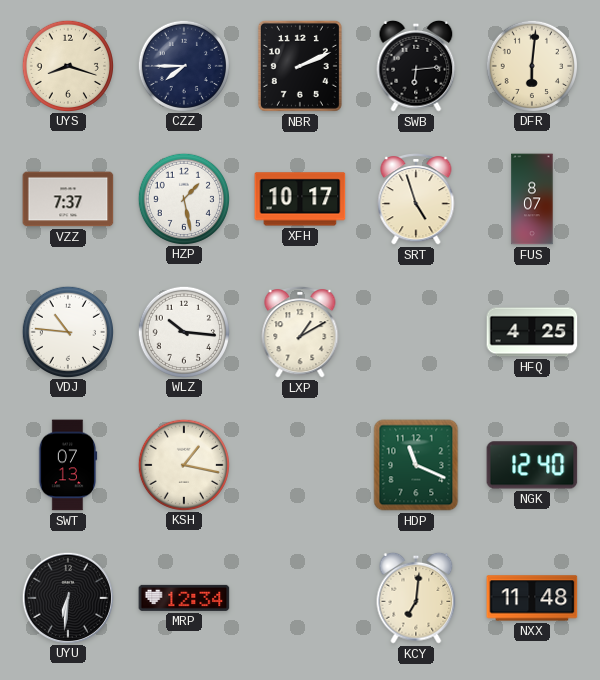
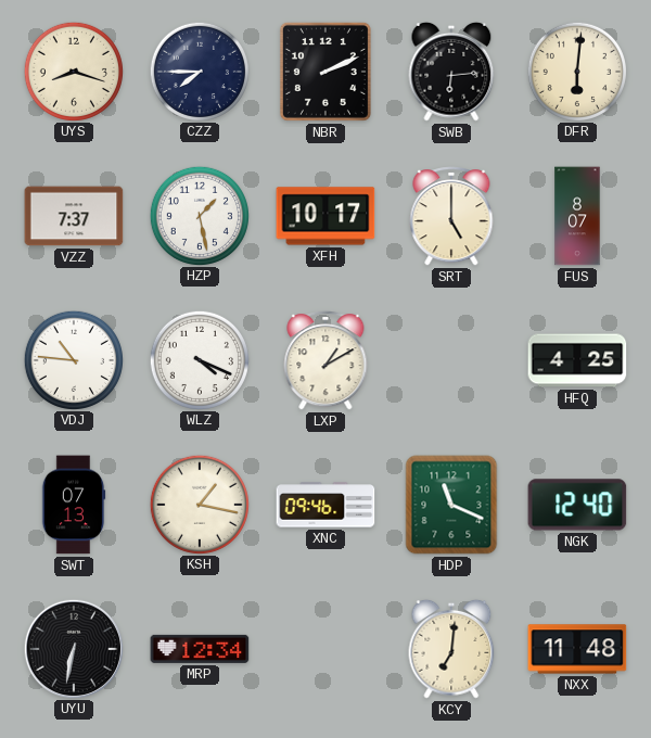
SRT: 4:57 -> 5:00
WLZ: 10:16 -> 4:19
XNC: none -> 09:46
UYU: 6:31 -> 6:32
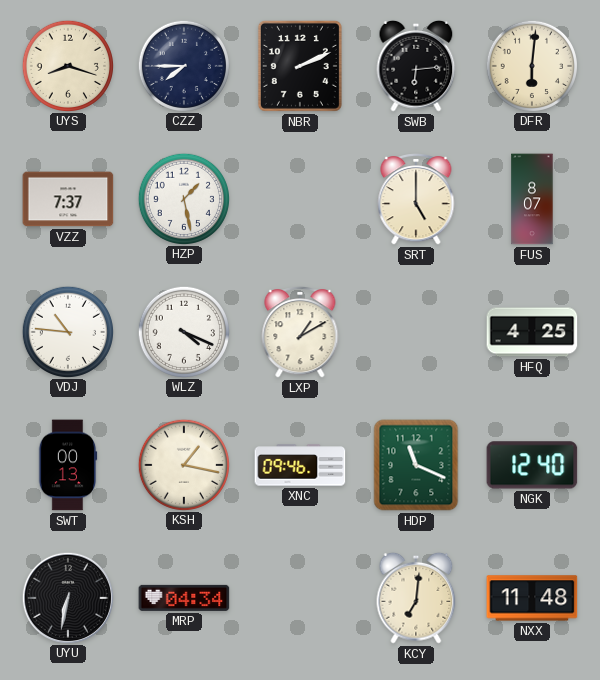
XFH: 10:17 -> none
SWT: 07:13 -> 00:13
MRP: 12:34 -> 04:34
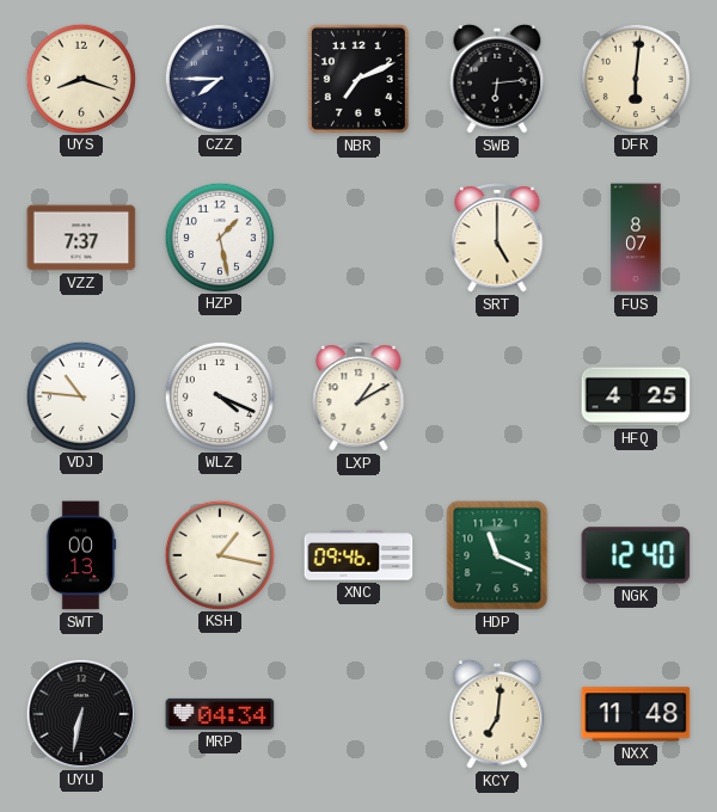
NBR: 2:11 -> 7:11
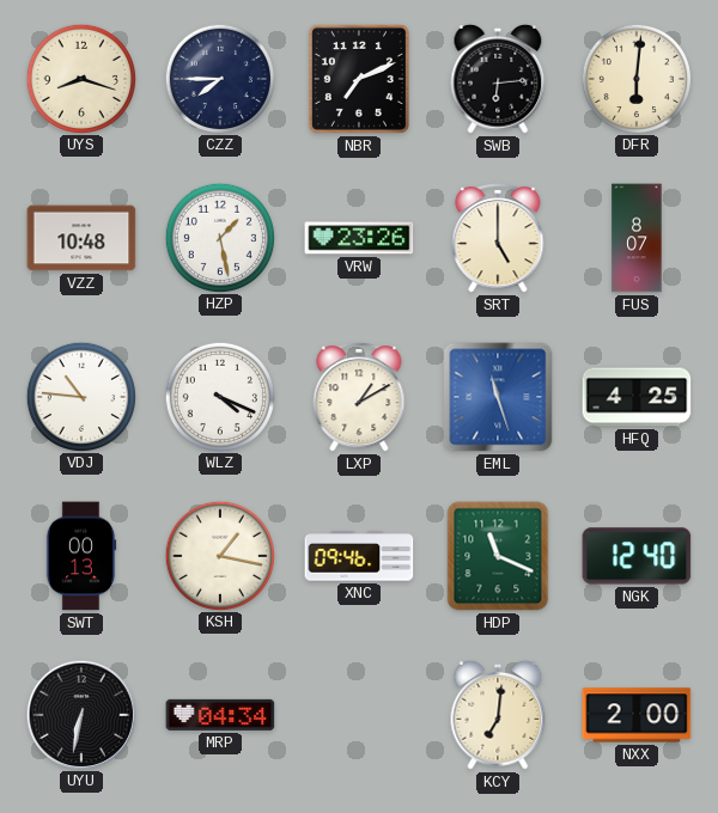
VZZ: 7:37 -> 10:48
VRW: none -> 23:26
EML: none -> 11:27
NXX: 11:48 -> 2:00
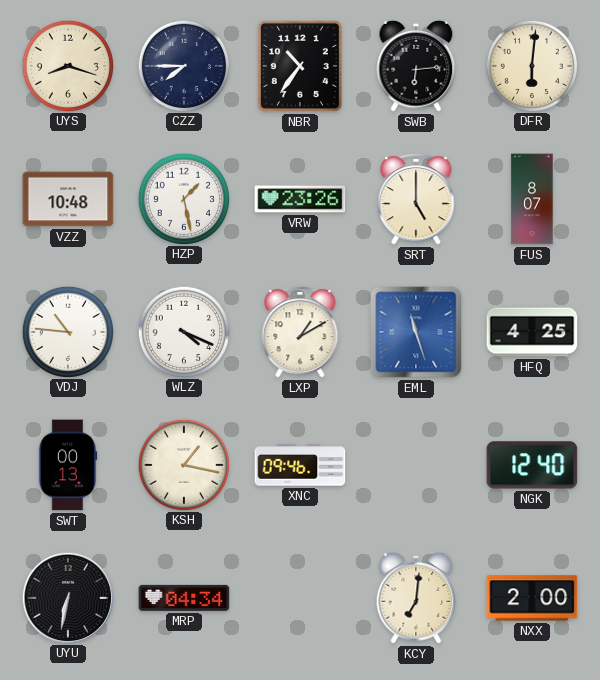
NBR: 7:11 -> 10:36
HDP: 11:19 -> none
